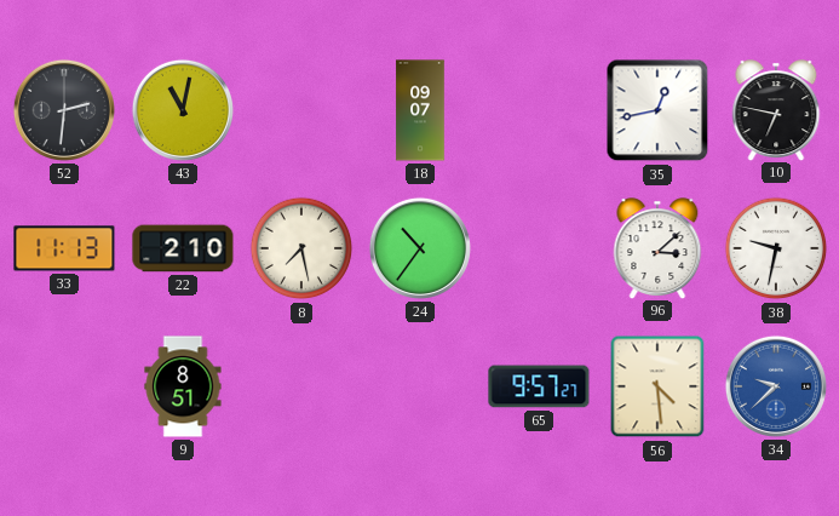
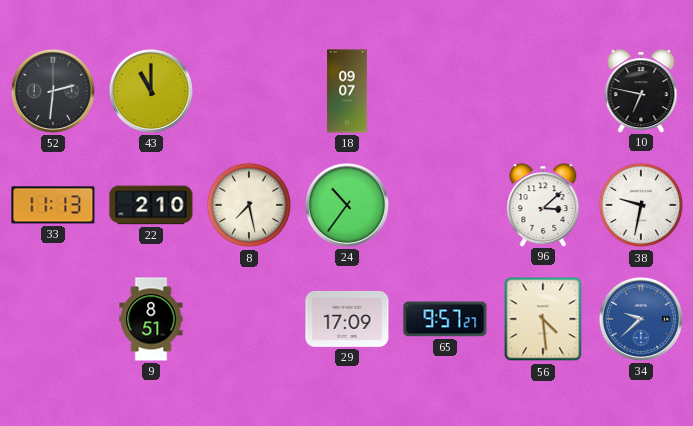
43: 11:02 -> 11:00
35: 12:43 -> none
29: none -> 17:09
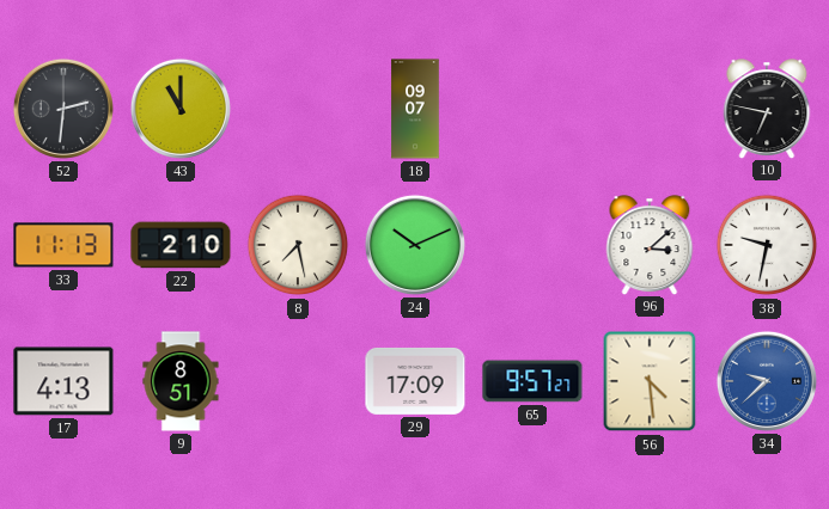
24: 10:36 -> 10:11
17: none -> 4:13
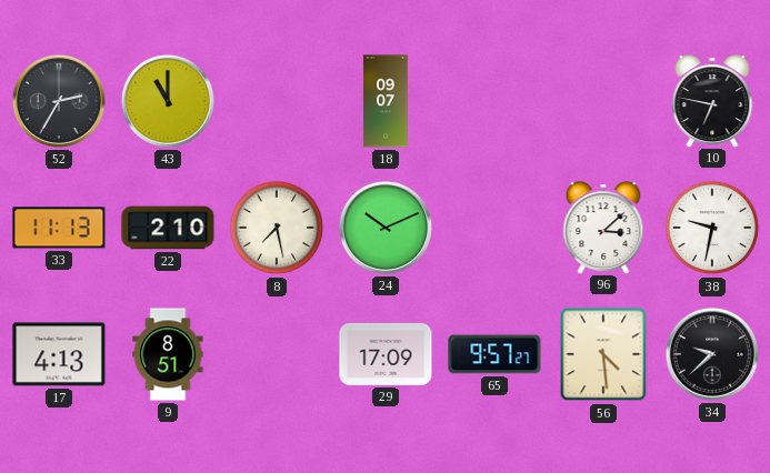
52: 2:31 -> 2:35
34 dial: blue -> black
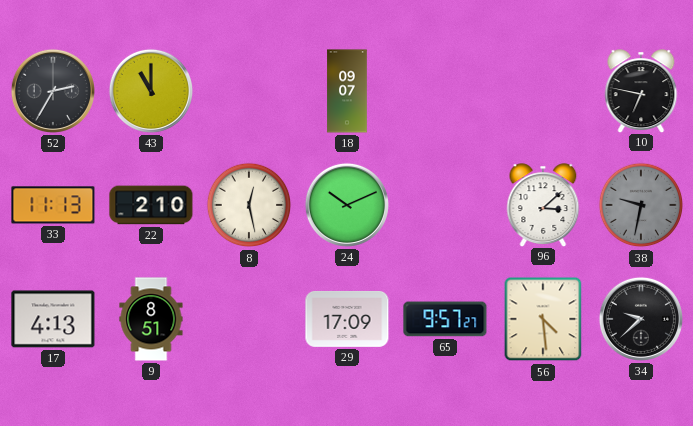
8: 7:28 -> 12:28
38 dial: white -> grey
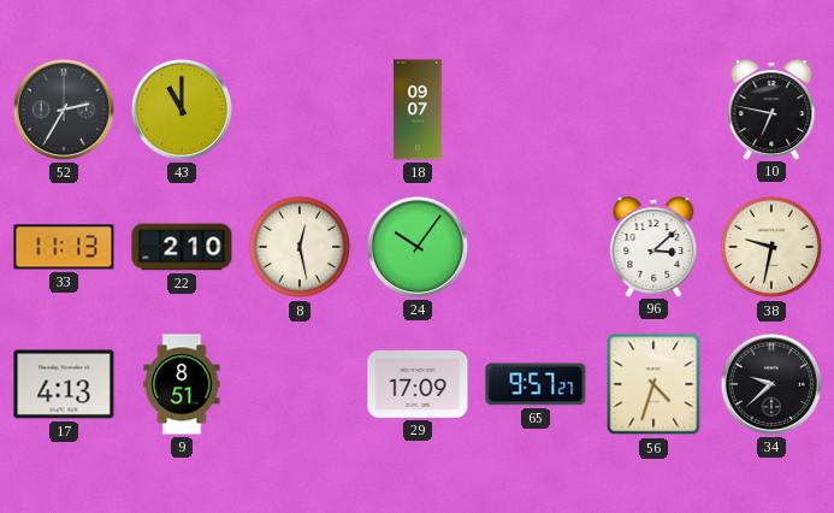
24: 10:11 -> 10:06
38 dial: grey -> cream
56: 4:29 -> 4:33
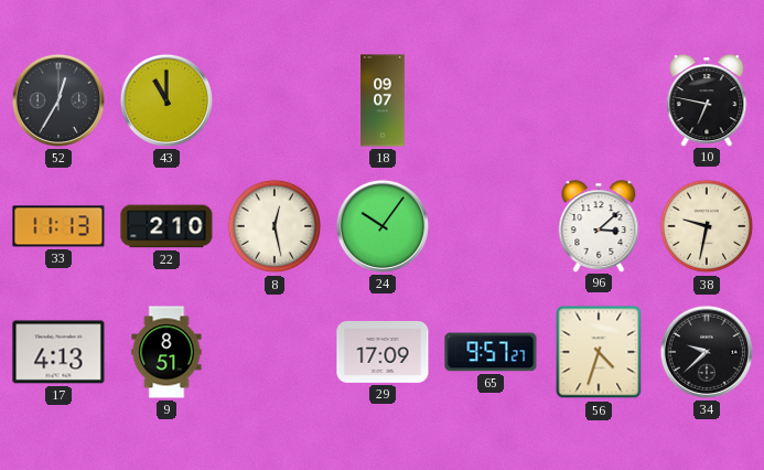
52: 2:35 -> 12:35
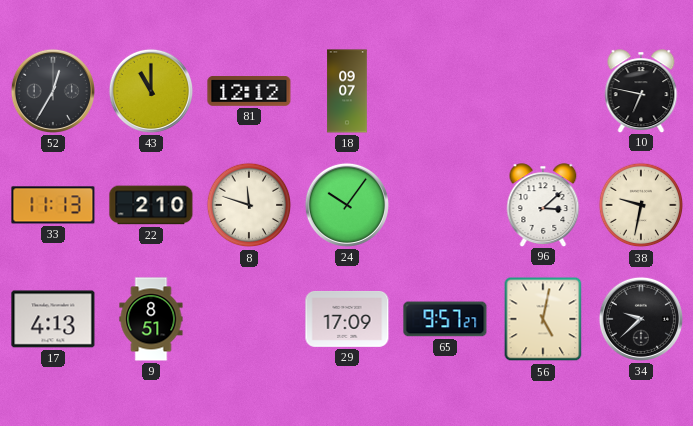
81: none -> 12:12
8: 12:28 -> 11:48
56: 4:33 -> 5:02
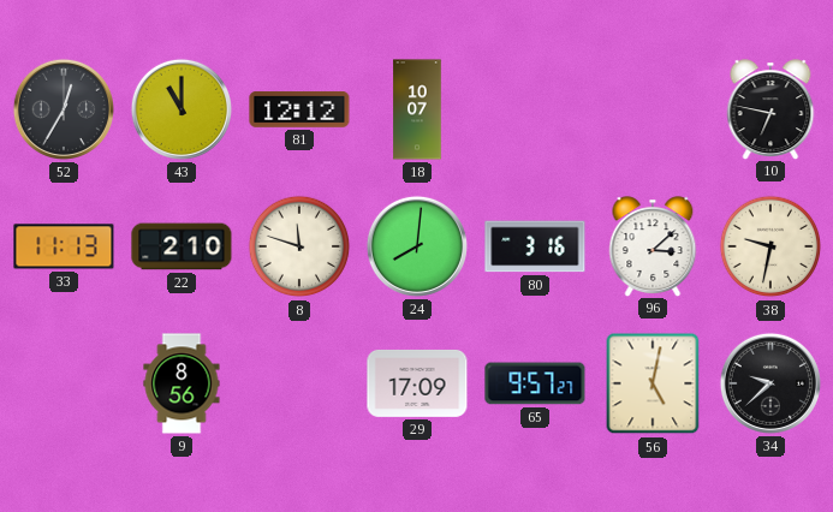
18: 09:07 -> 10:07
24: 10:06 -> 8:01
80: none -> 3:16
17: 4:13 -> none
9: 8:51 -> 8:56
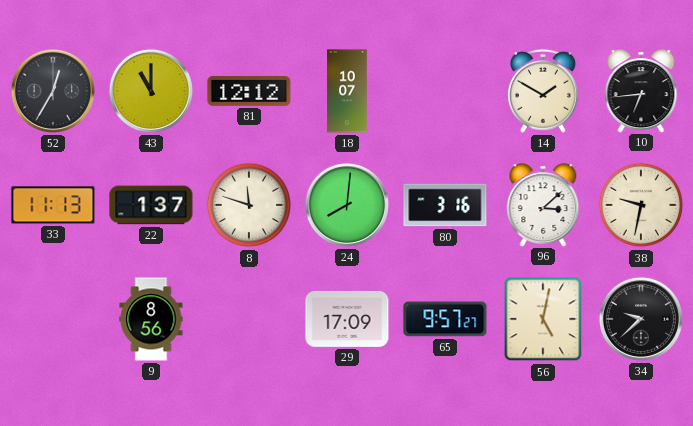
14: none -> 1:50
10: 6:47 -> 6:44
22: 2:10 -> 1:37
